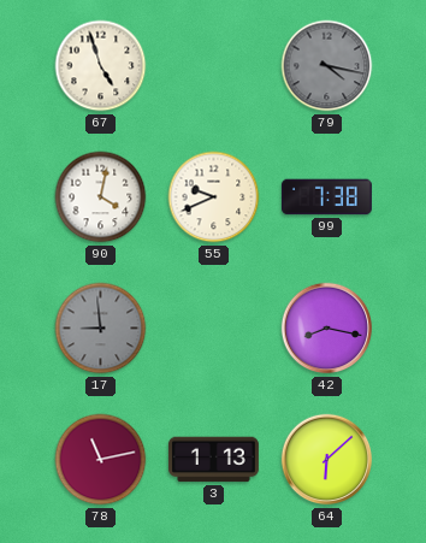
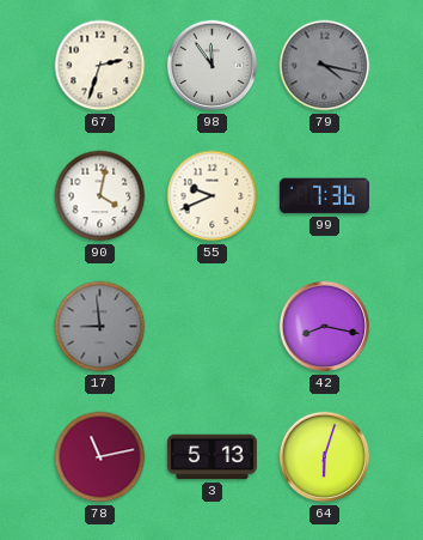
67: 4:57 -> 2:33
98: none -> 11:54
99: 7:38 -> 7:36
3: 1:13 -> 5:13
64: 6:08 -> 6:03
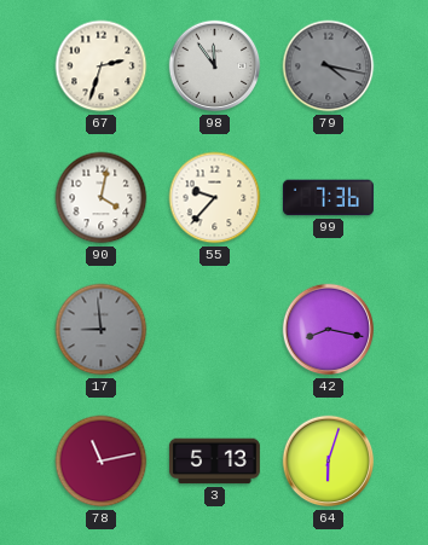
55: 9:41 -> 9:37
